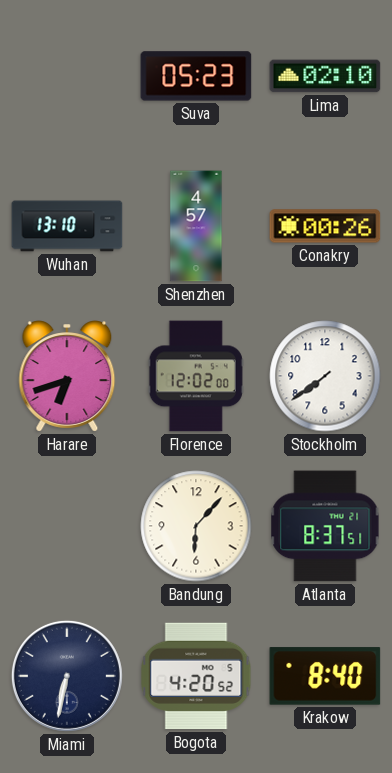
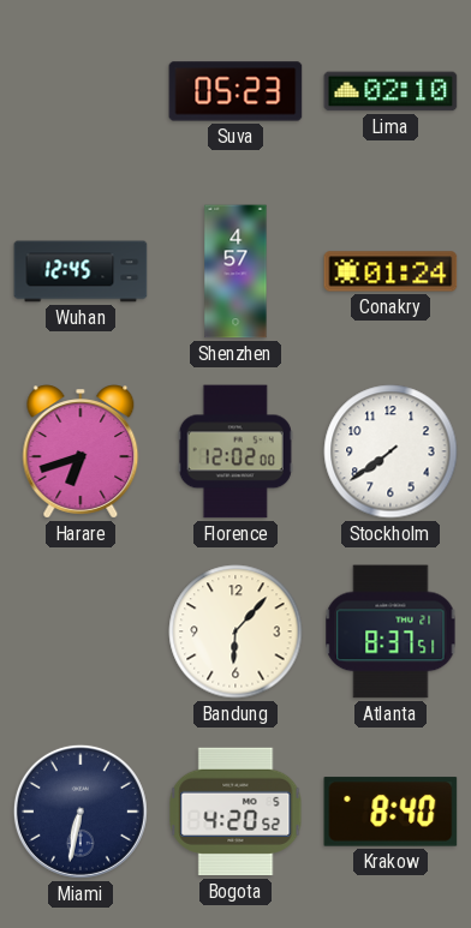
Wuhan: 13:10 -> 12:45
Conakry: 00:26 -> 01:24
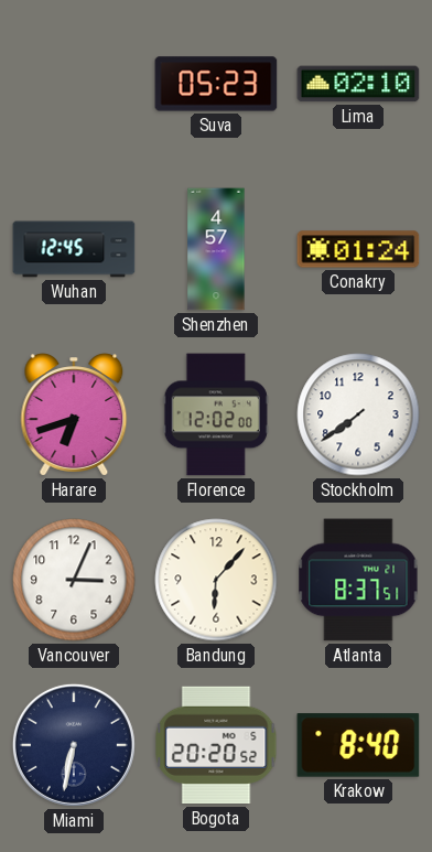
Vancouver: none -> 3:04
Bogota: 4:20 -> 20:20
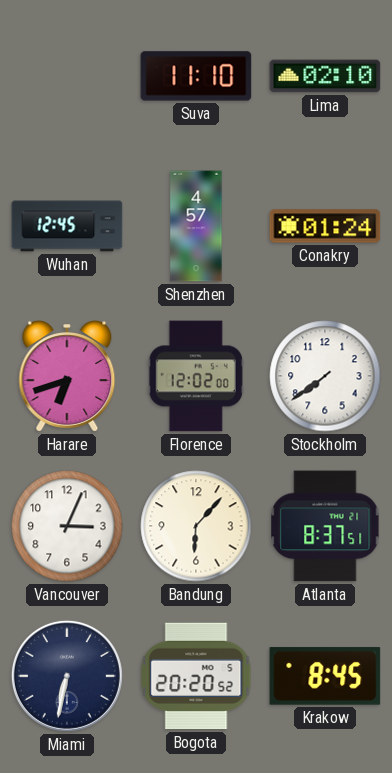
Suva: 05:23 -> 11:10
Krakow: 8:40 -> 8:45
